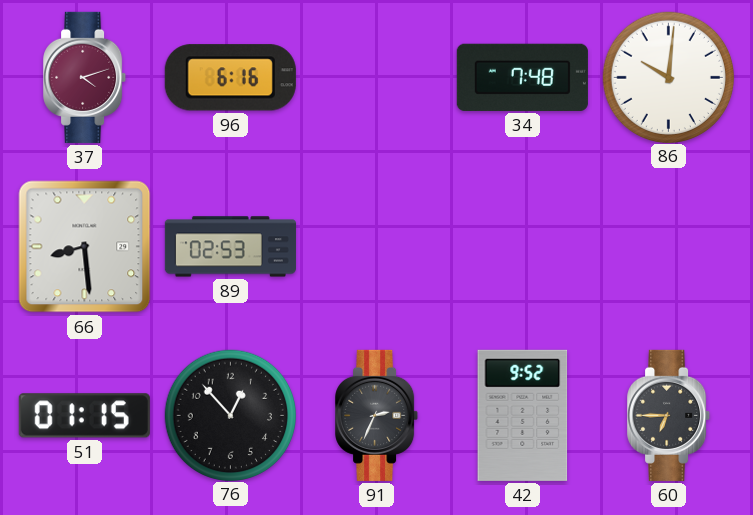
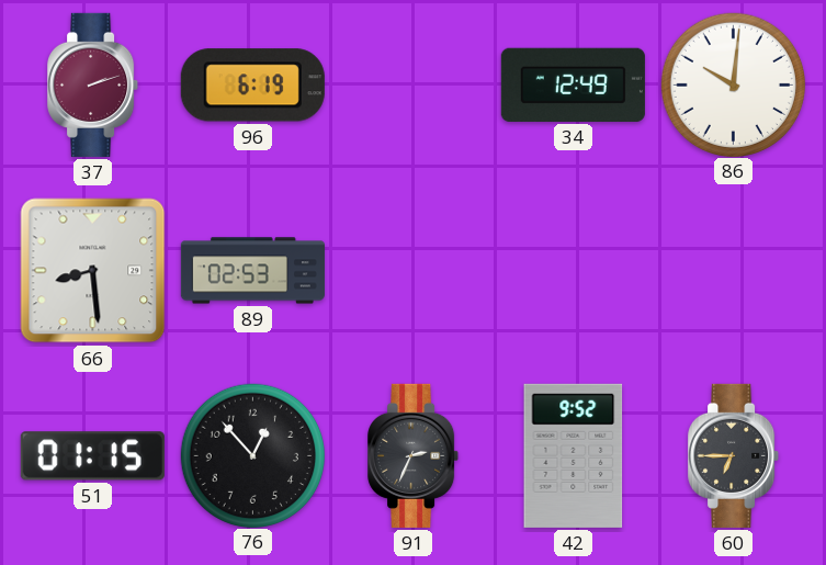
37: 4:12 -> 2:12
96: 6:16 -> 6:19
34: 7:48 -> 12:49
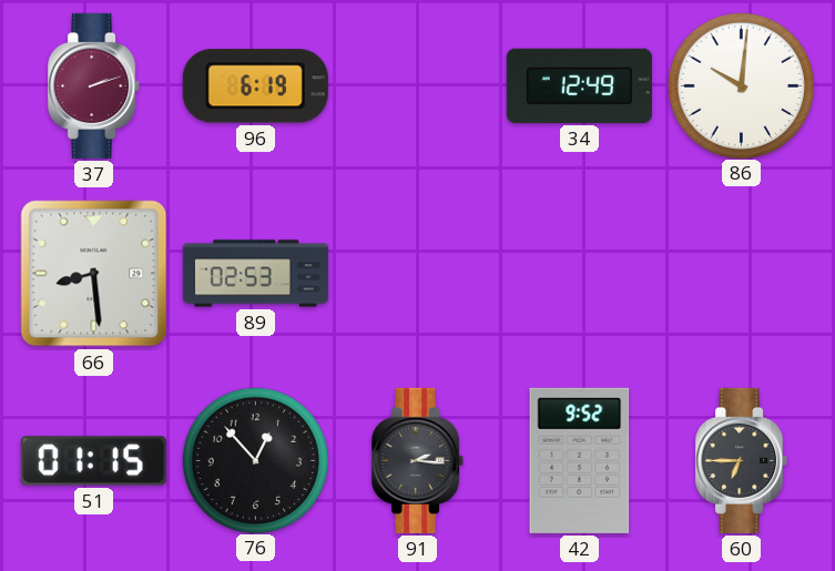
91: 2:34 -> 2:16
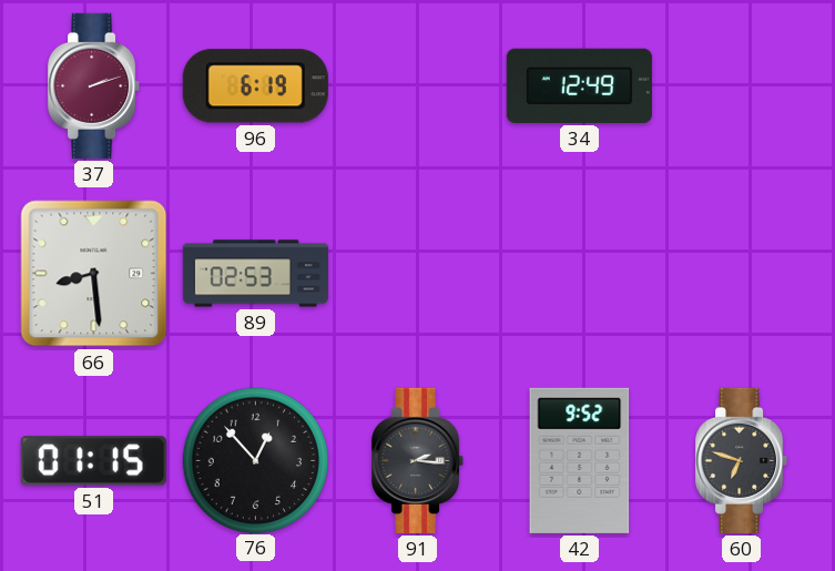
86: 10:01 -> none
60: 6:45 -> 6:48
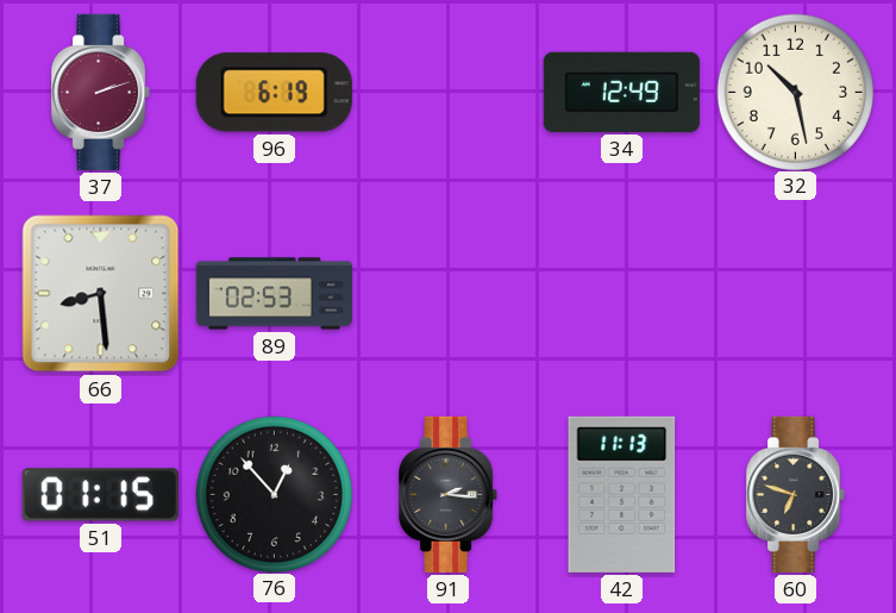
32: none -> 10:28
42: 9:52 -> 11:13
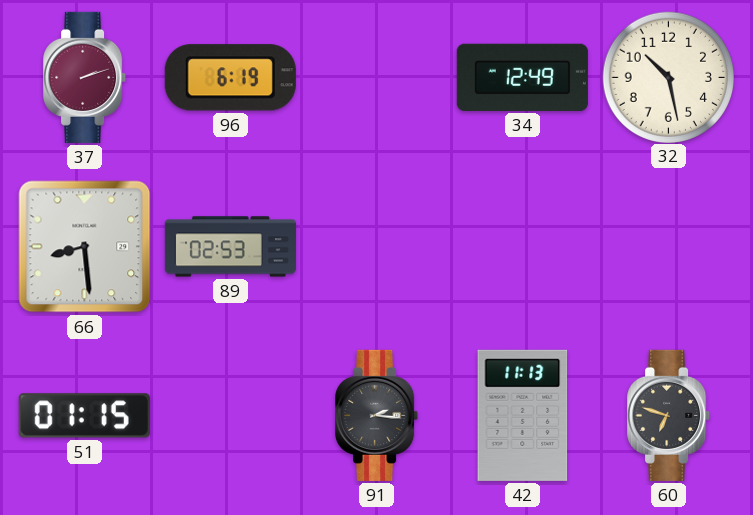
76: 12:53 -> none
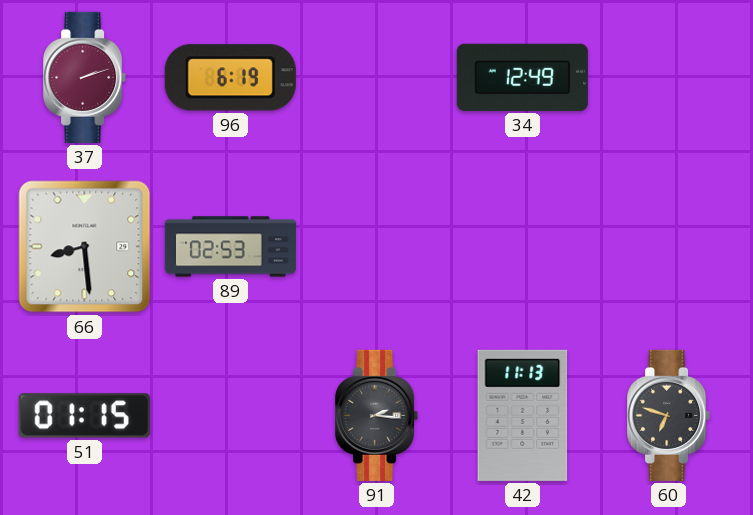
32: 10:28 -> none
